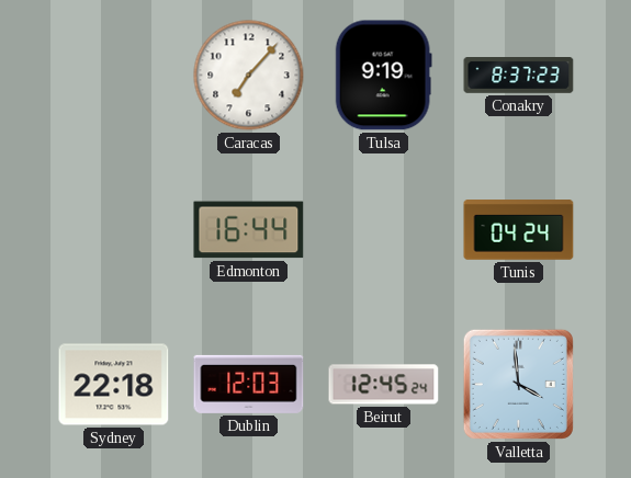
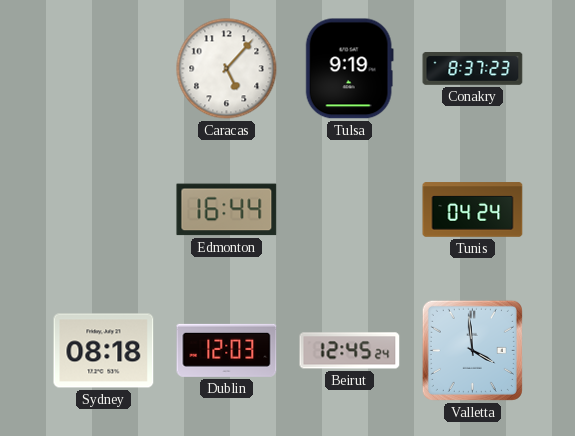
Caracas: 7:07 -> 5:07
Sydney: 22:18 -> 08:18
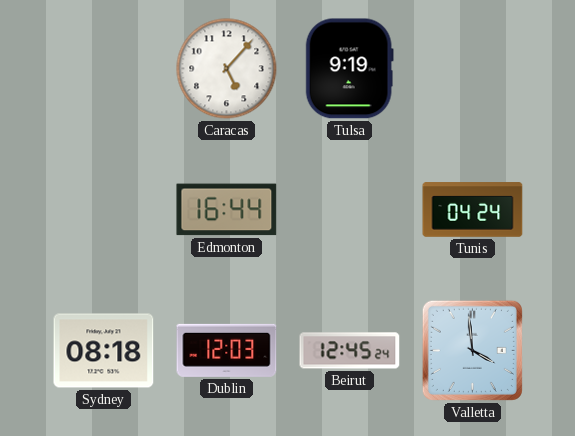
Conakry: 8:37 -> none
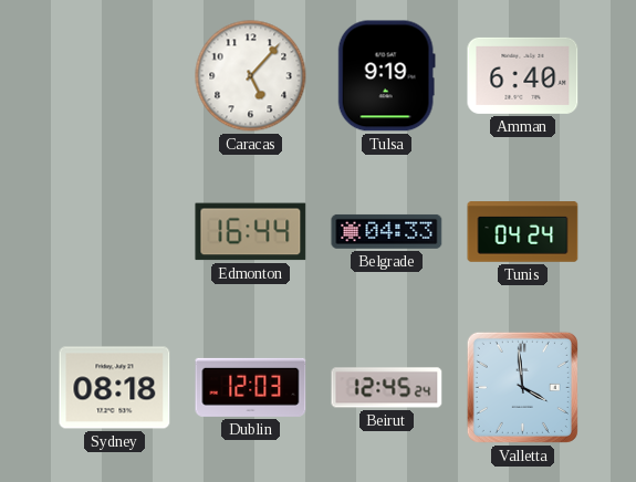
Amman: none -> 6:40
Belgrade: none -> 04:33
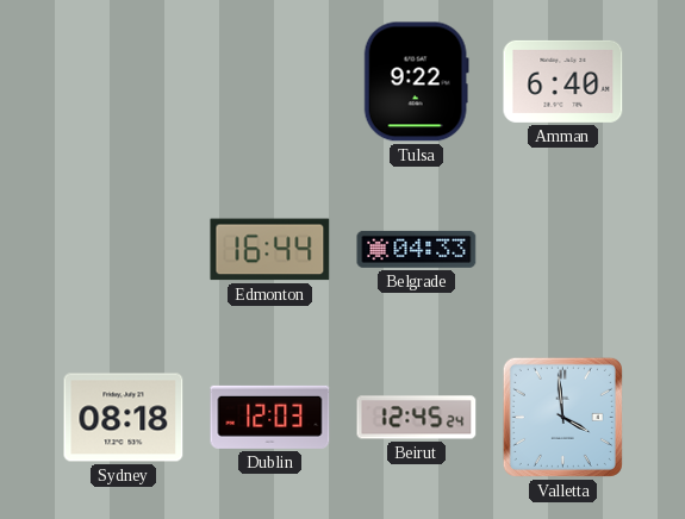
Caracas: 5:07 -> none
Tulsa: 9:19 -> 9:22
Tunis: 04:24 -> none
